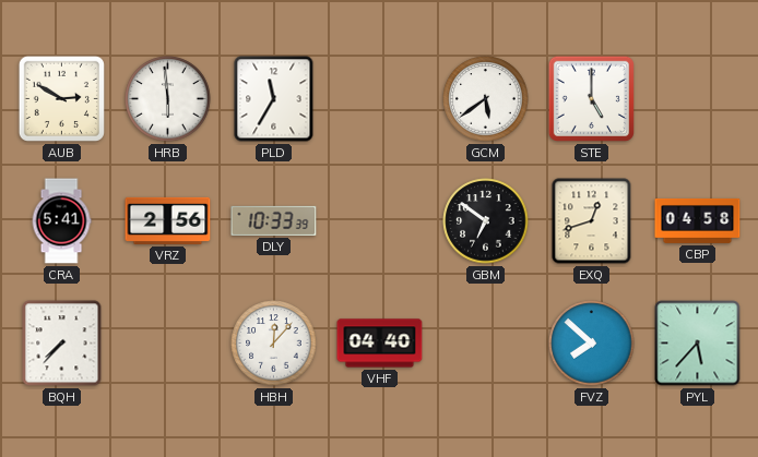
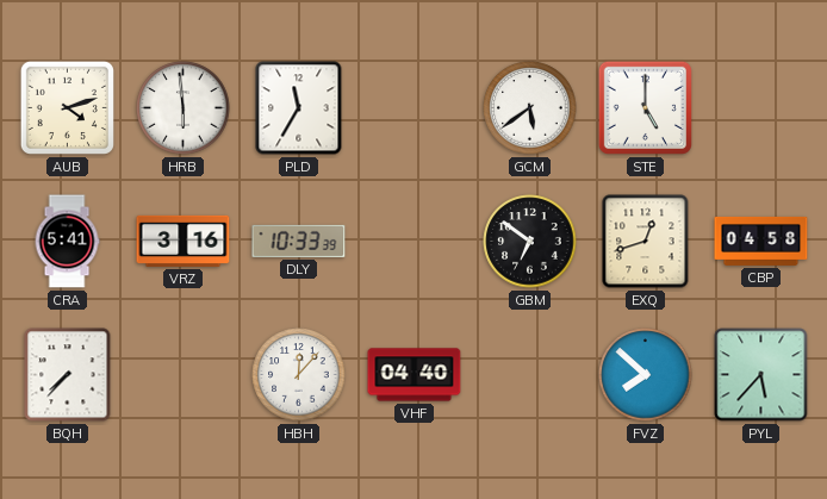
AUB: 2:50 -> 4:12
VRZ: 2:56 -> 3:16
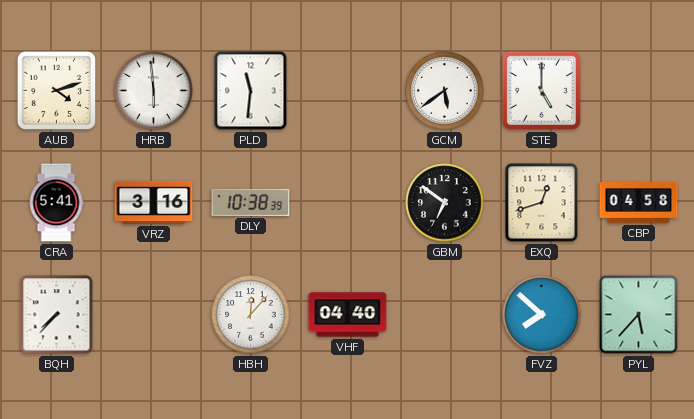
PLD: 11:35 -> 11:31
DLY: 10:33 -> 10:38
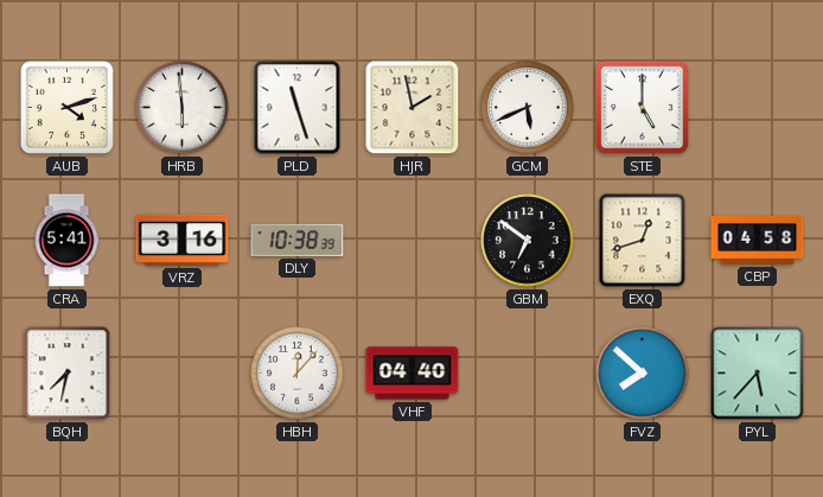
PLD: 11:31 -> 11:27
HJR: none -> 1:58
GCM: 5:39 -> 5:41
BQH: 7:37 -> 7:32
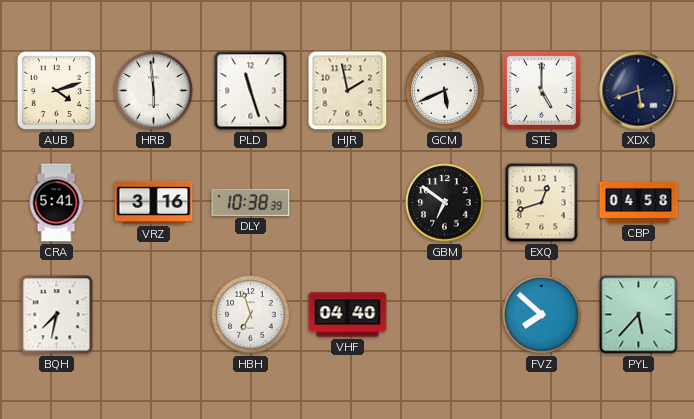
XDX: none -> 5:42
HBH: 12:07 -> 6:57
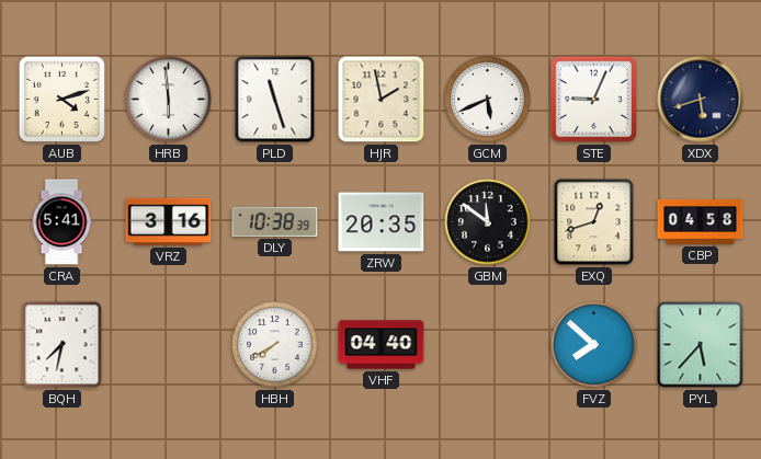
STE: 5:00 -> 9:04
ZRW: none -> 20:35
GBM: 6:51 -> 11:51
HBH: 6:57 -> 7:40
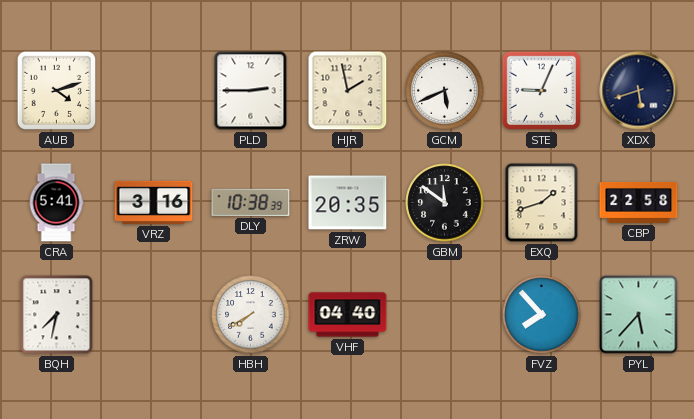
HRB: 5:59 -> none
PLD: 11:27 -> 2:45
EXQ: 12:42 -> 1:42
CBP: 04:58 -> 22:58
FVZ: 7:52 -> 7:53
